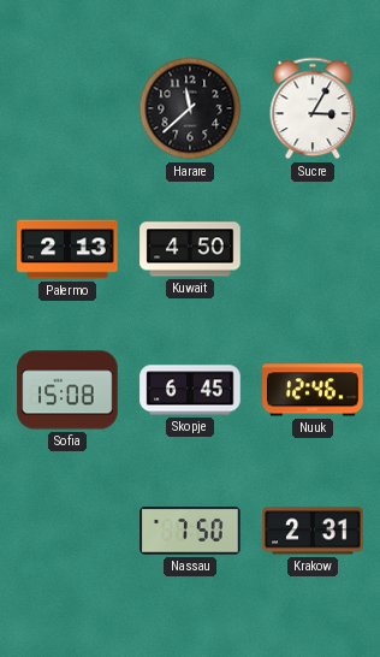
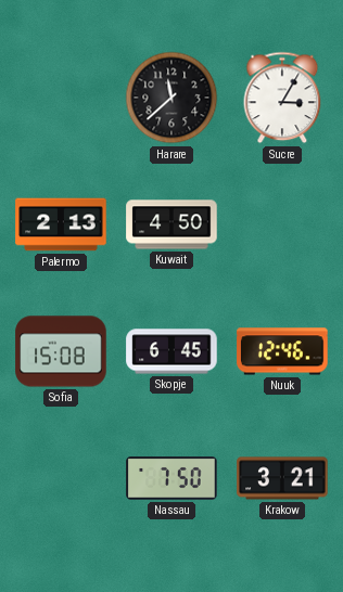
Krakow: 2:31 -> 3:21
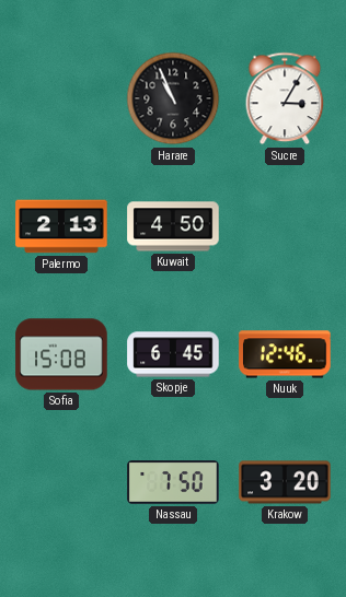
Harare: 11:38 -> 10:56
Krakow: 3:21 -> 3:20
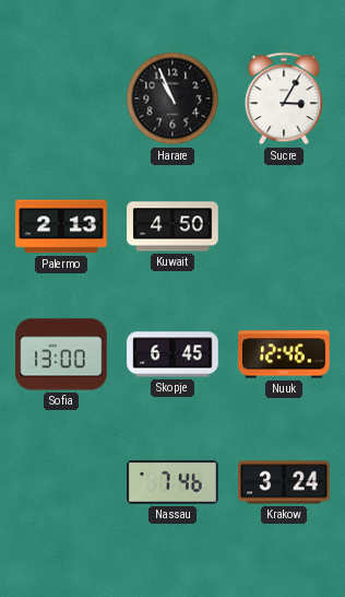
Sofia: 15:08 -> 13:00
Nassau: 7:50 -> 7:46
Krakow: 3:20 -> 3:24
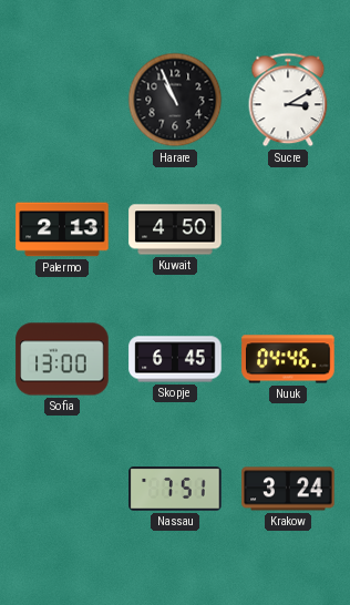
Sucre: 3:05 -> 3:10
Nuuk: 12:46 -> 04:46
Nassau: 7:46 -> 7:51
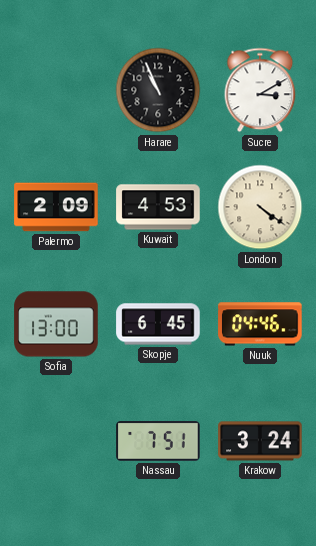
Palermo: 2:13 -> 2:09
Kuwait: 4:50 -> 4:53
London: none -> 4:21
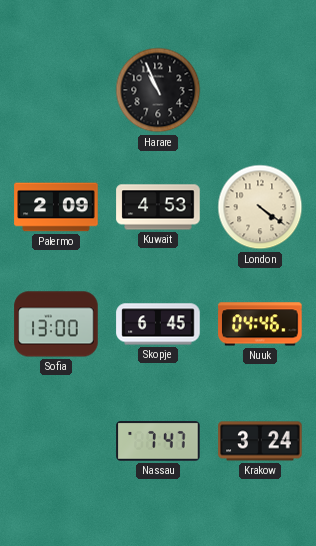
Sucre: 3:10 -> none
Nassau: 7:51 -> 7:47
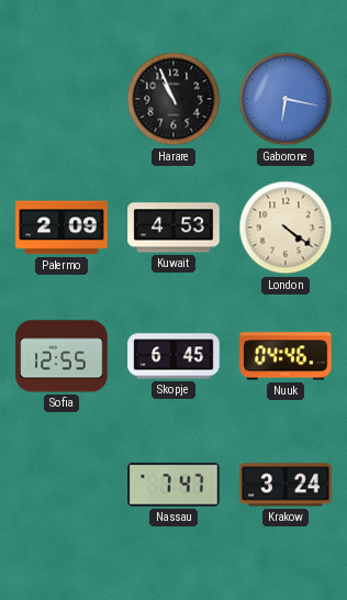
Gaborone: none -> 6:17
Sofia: 13:00 -> 12:55
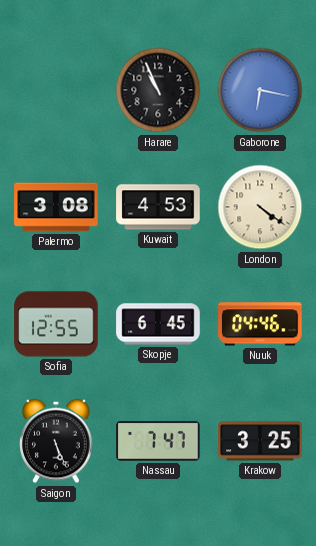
Palermo: 2:09 -> 3:08
Saigon: none -> 5:26
Krakow: 3:24 -> 3:25
